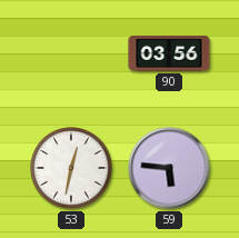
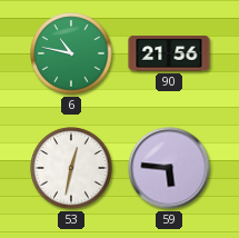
6: none -> 10:47
90: 03:56 -> 21:56
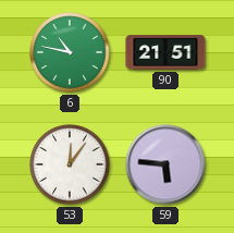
90: 21:56 -> 21:51
53: 12:32 -> 12:06
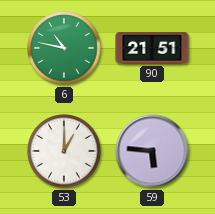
53: 12:06 -> 1:00
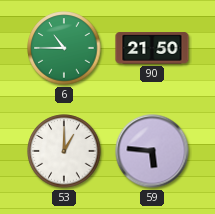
6: 10:47 -> 10:45
90: 21:51 -> 21:50
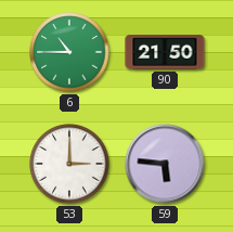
53: 1:00 -> 3:00
